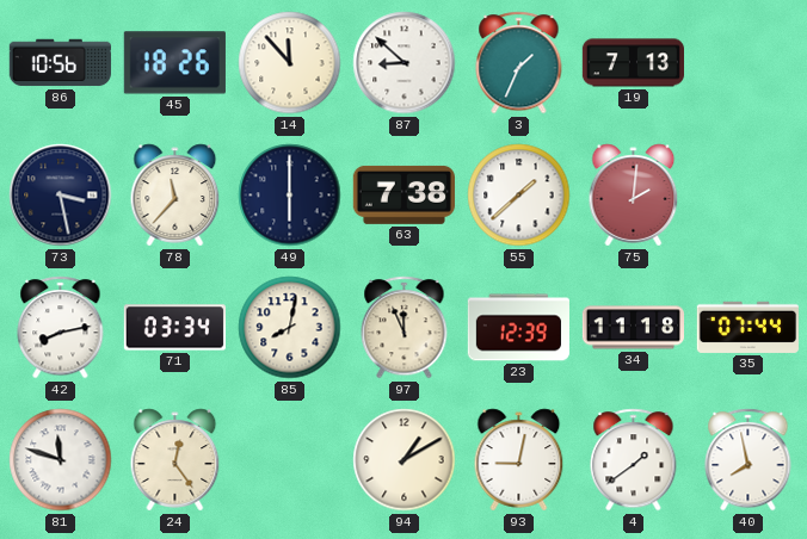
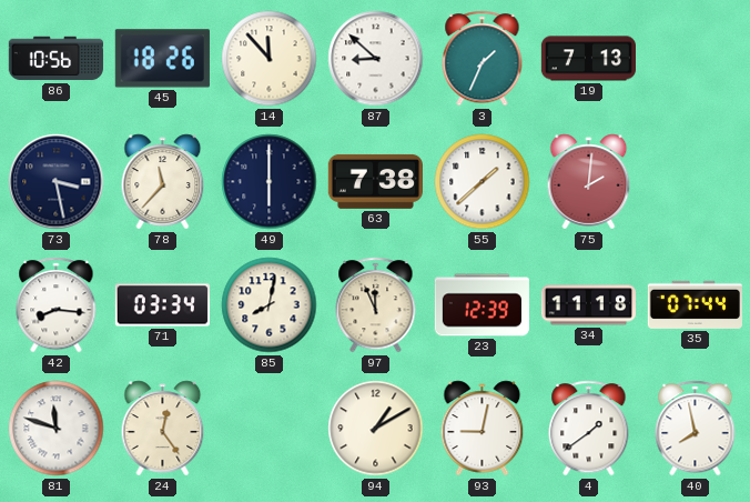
42: 8:13 -> 8:16
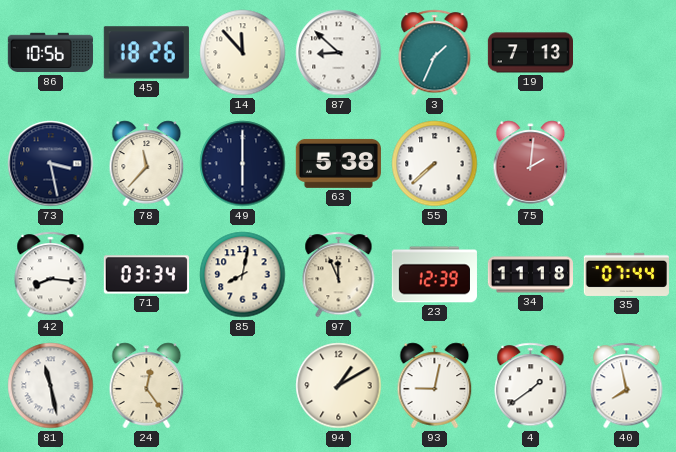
63: 7:38 -> 5:38
55: 1:38 -> 7:38
81: 11:48 -> 11:28
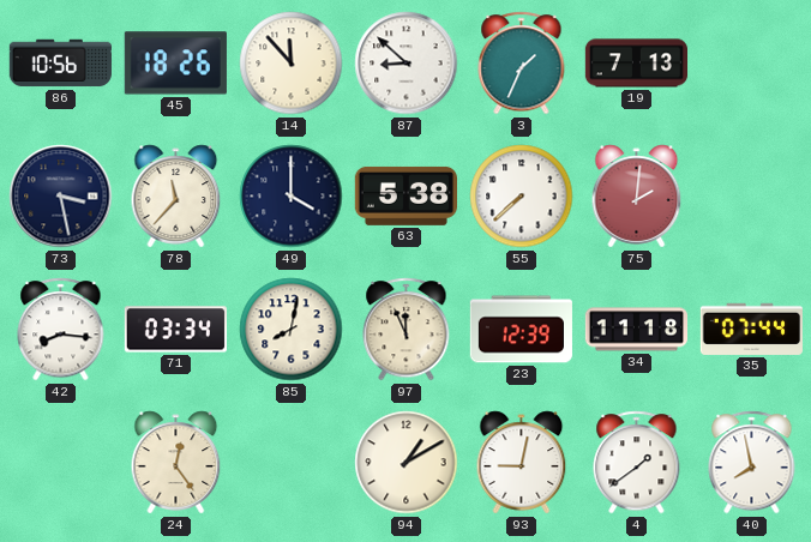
49: 6:00 -> 4:00
81: 11:28 -> none
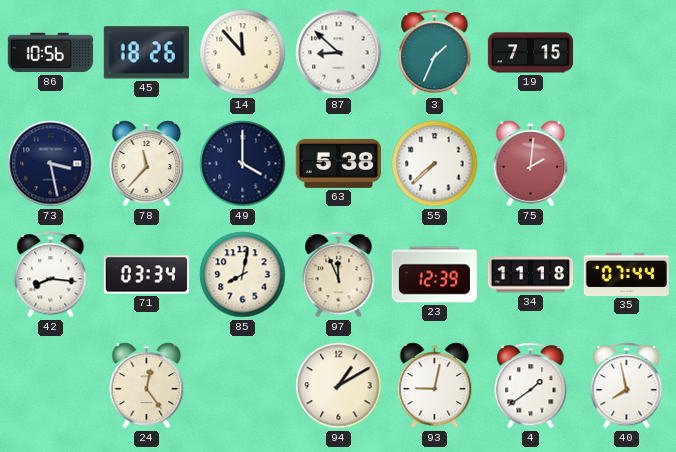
19: 7:13 -> 7:15
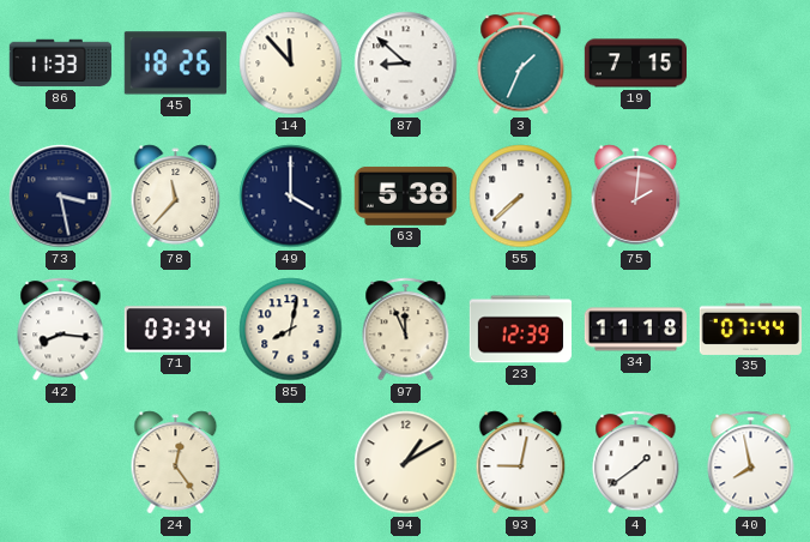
86: 10:56 -> 11:33
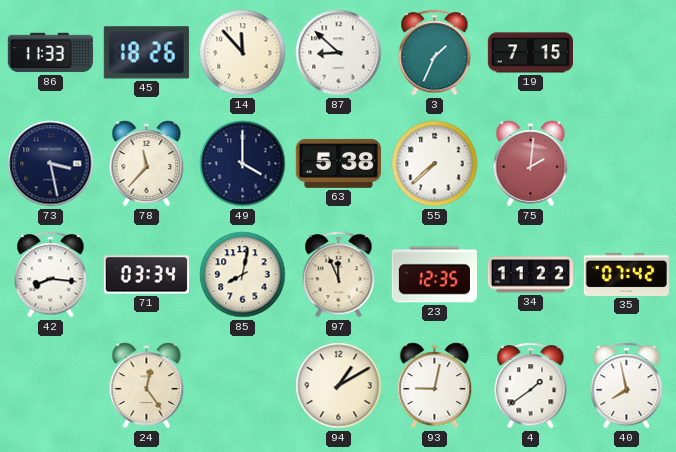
23: 12:39 -> 12:35
34: 11:18 -> 11:22
35: 07:44 -> 07:42
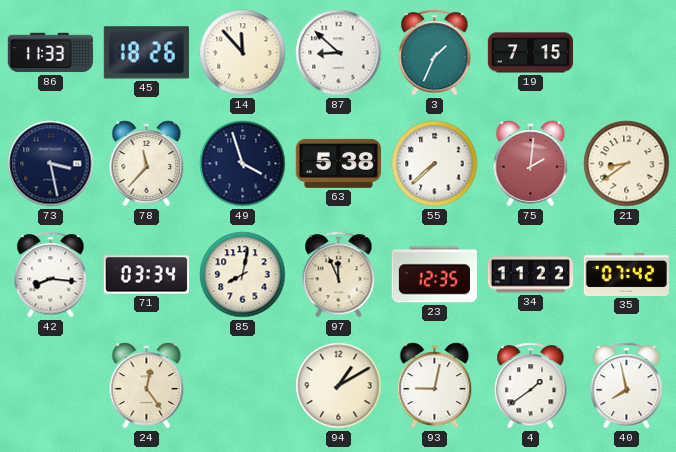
49: 4:00 -> 3:57
21: none -> 8:39
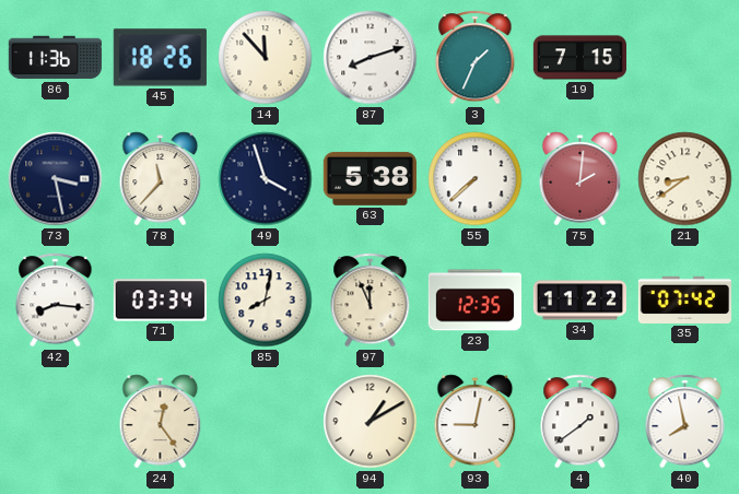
86: 11:33 -> 11:36
87: 8:52 -> 8:12
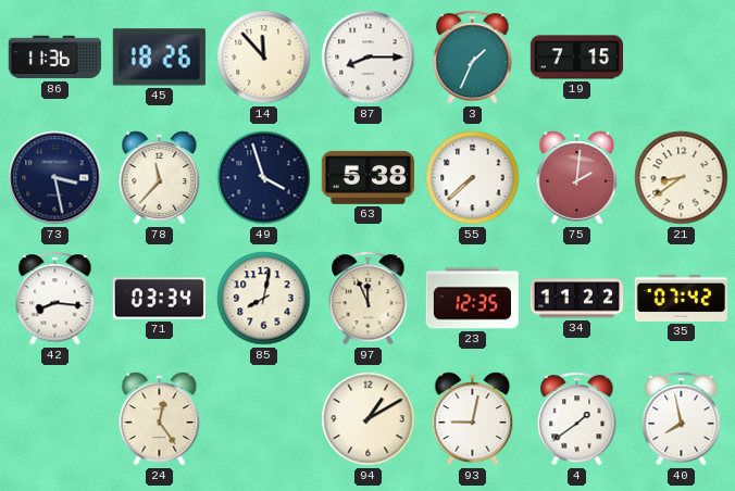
87: 8:12 -> 8:15
